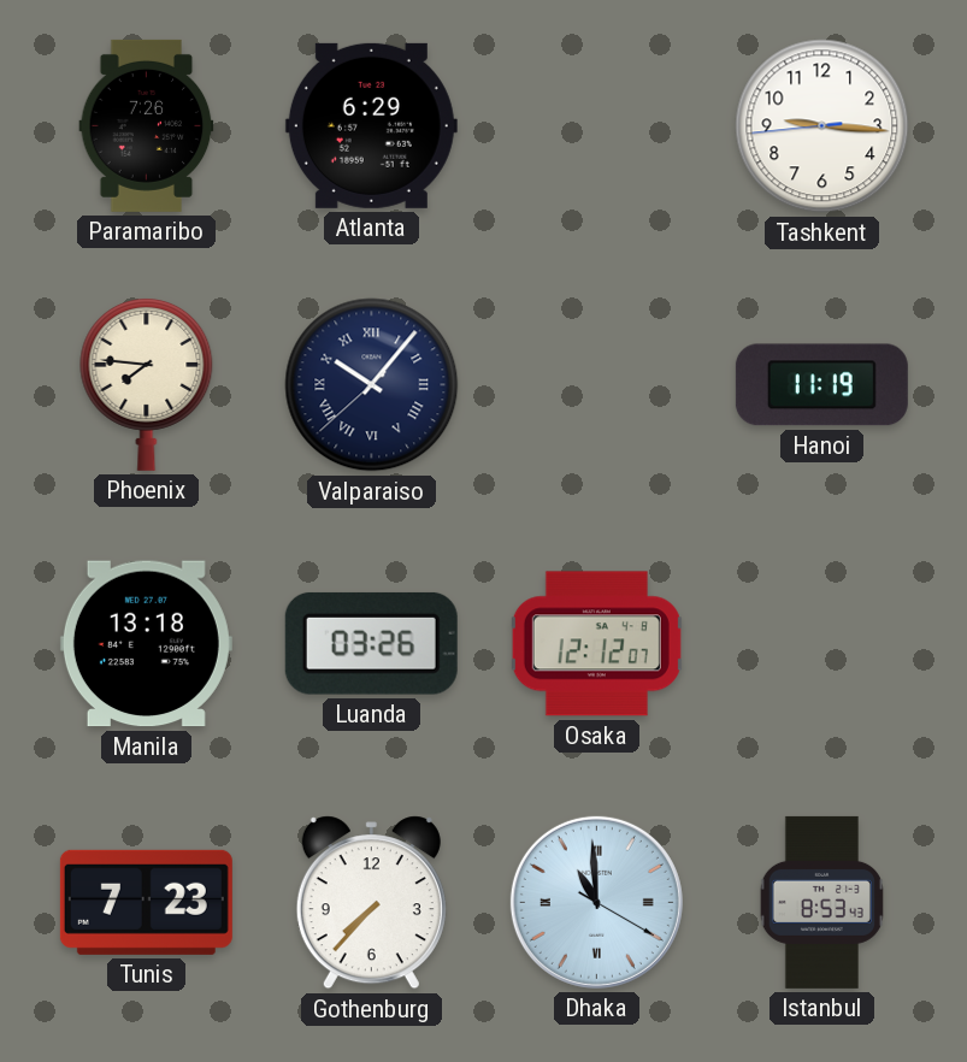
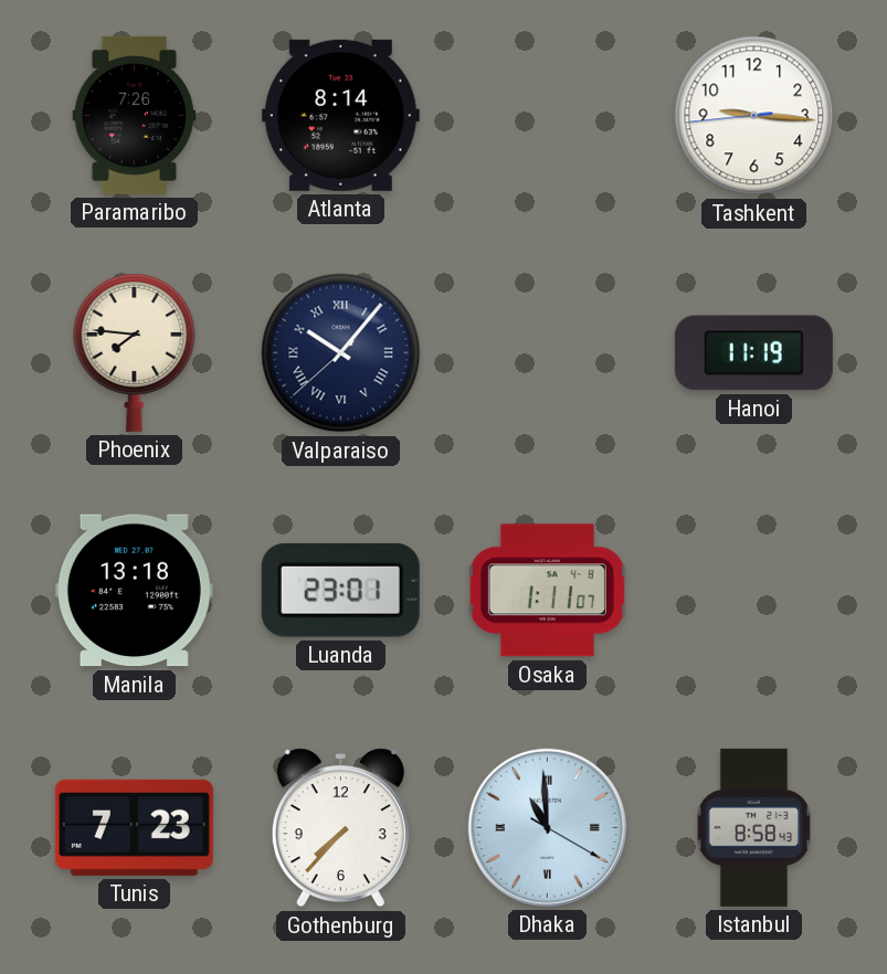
Atlanta: 6:29 -> 8:14
Luanda: 03:26 -> 23:01
Osaka: 12:12 -> 1:11
Istanbul: 8:53 -> 8:58
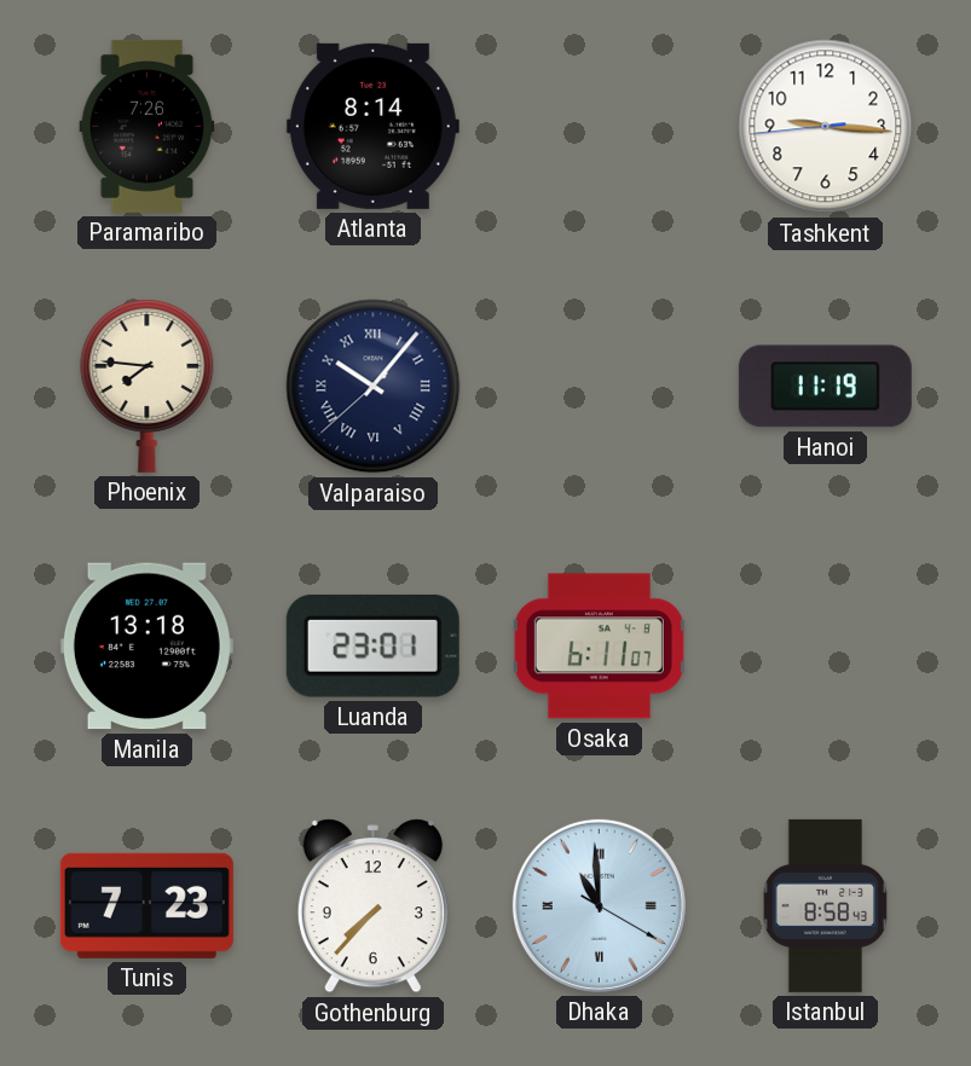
Osaka: 1:11 -> 6:11
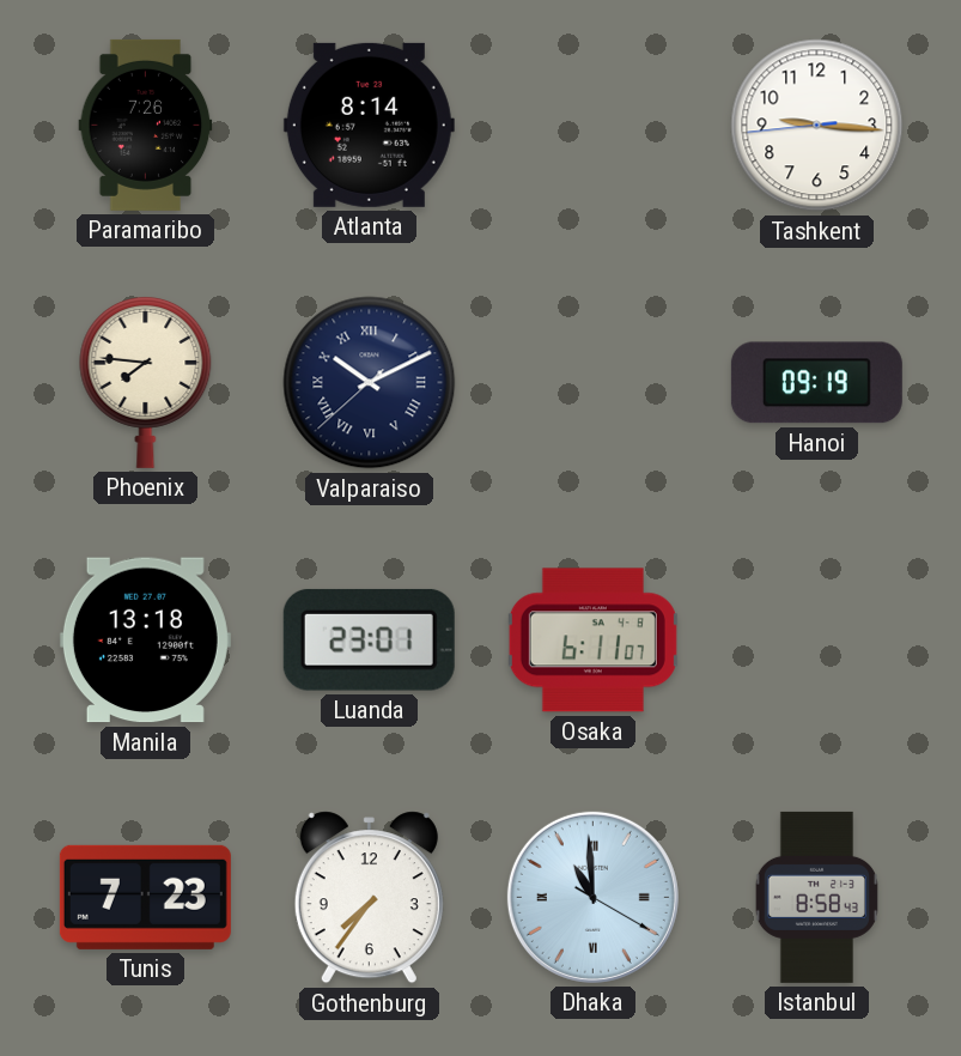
Valparaiso: 10:06 -> 10:10
Hanoi: 11:19 -> 09:19
Gothenburg: 7:37 -> 7:36
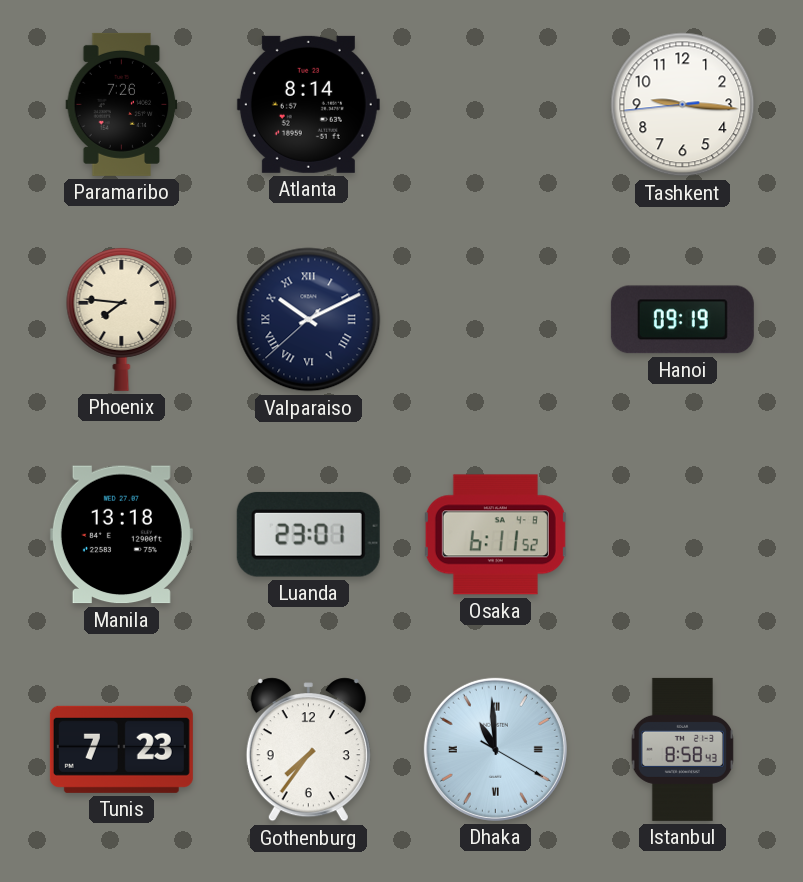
Osaka: 6:11:07 -> 6:11:52
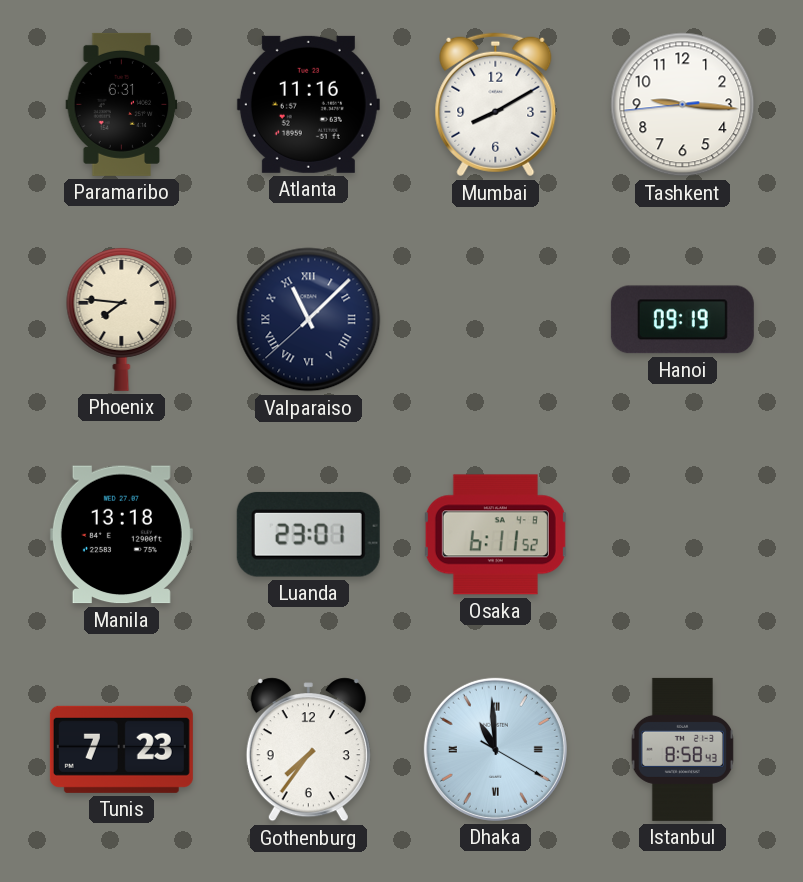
Paramaribo: 7:26 -> 6:31
Atlanta: 8:14 -> 11:16
Mumbai: none -> 8:10
Valparaiso: 10:10 -> 11:07
